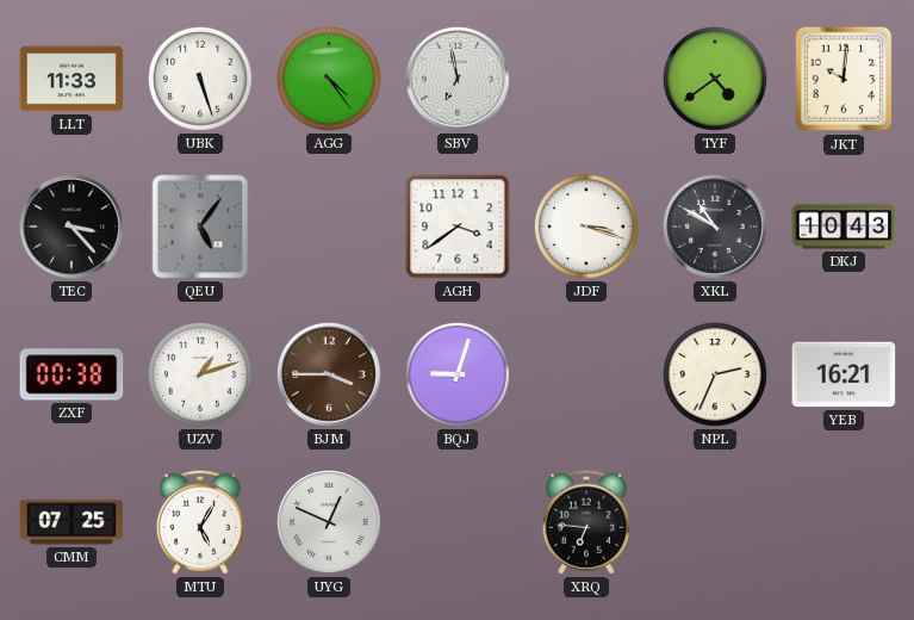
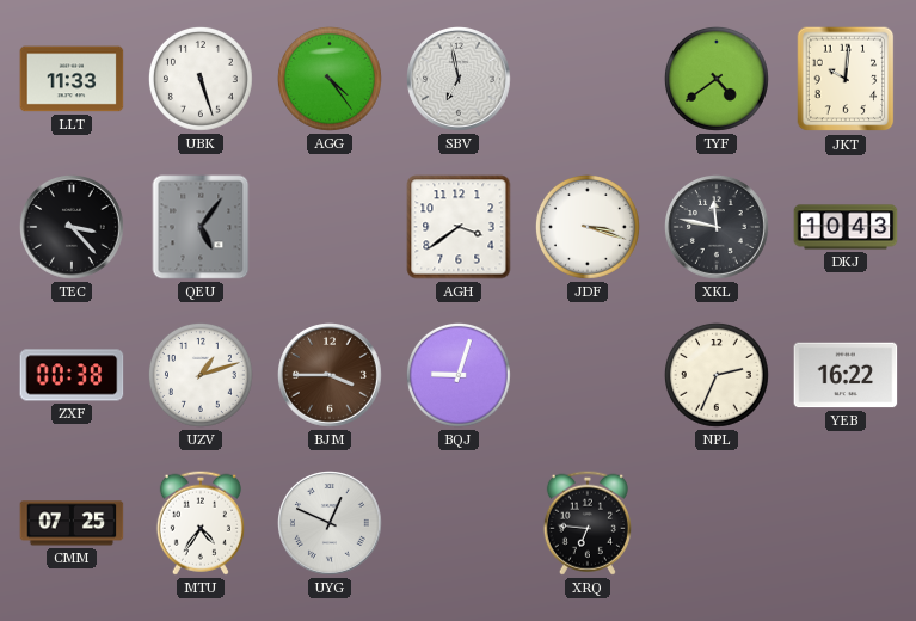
XKL: 10:50 -> 11:47
YEB: 16:21 -> 16:22
MTU: 5:05 -> 4:36
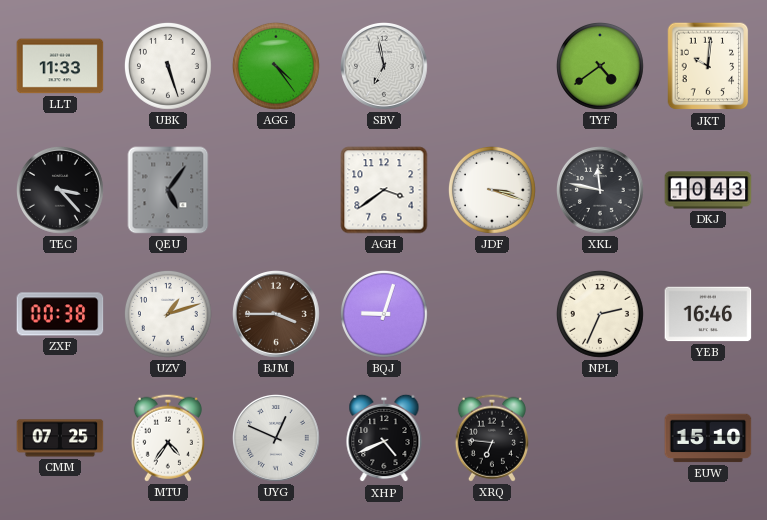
YEB: 16:22 -> 16:46
XHP: none -> 4:41
EUW: none -> 15:10
